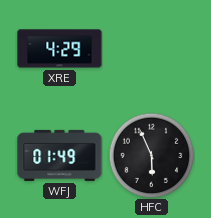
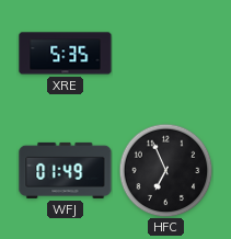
XRE: 4:29 -> 5:35
HFC: 5:56 -> 6:56
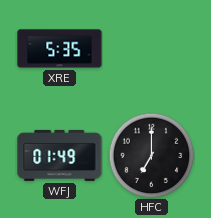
HFC: 6:56 -> 7:00
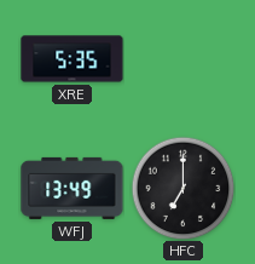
WFJ: 01:49 -> 13:49
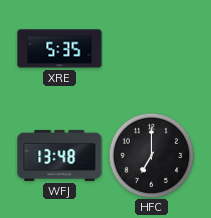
WFJ: 13:49 -> 13:48
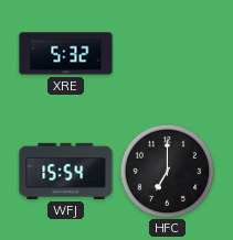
XRE: 5:35 -> 5:32
WFJ: 13:48 -> 15:54
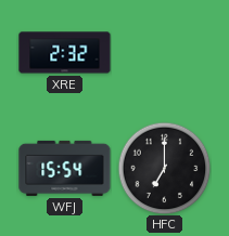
XRE: 5:32 -> 2:32
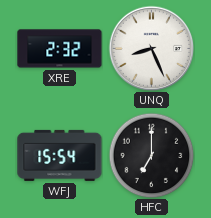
UNQ: none -> 8:26
